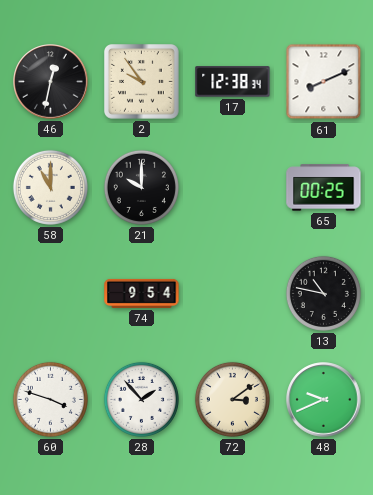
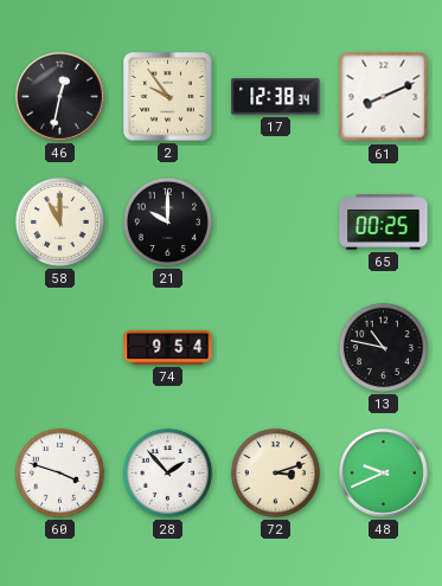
72: 3:09 -> 3:12
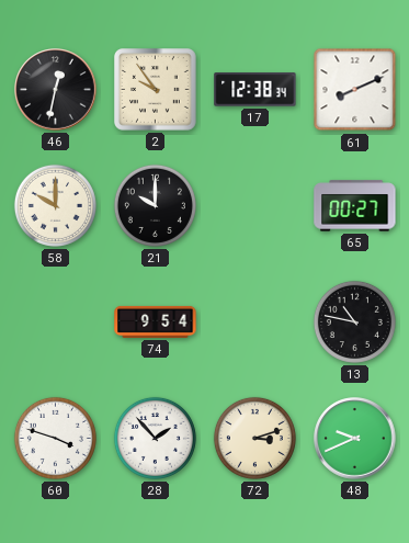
58: 11:00 -> 10:00
65: 00:25 -> 00:27
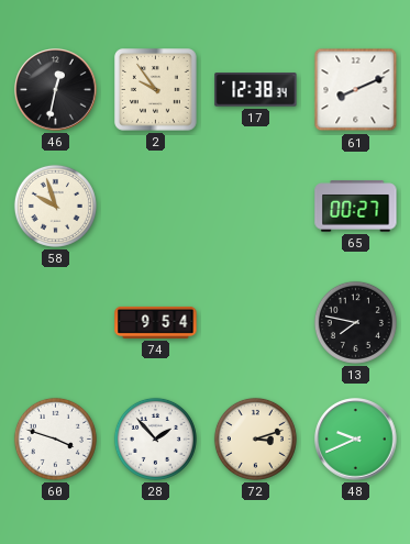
58: 10:00 -> 9:57
21: 10:00 -> none
13: 10:47 -> 7:47
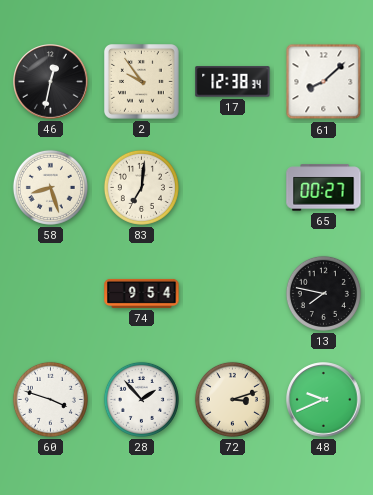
61: 8:11 -> 8:08
58: 9:57 -> 8:27
83: none -> 7:01
